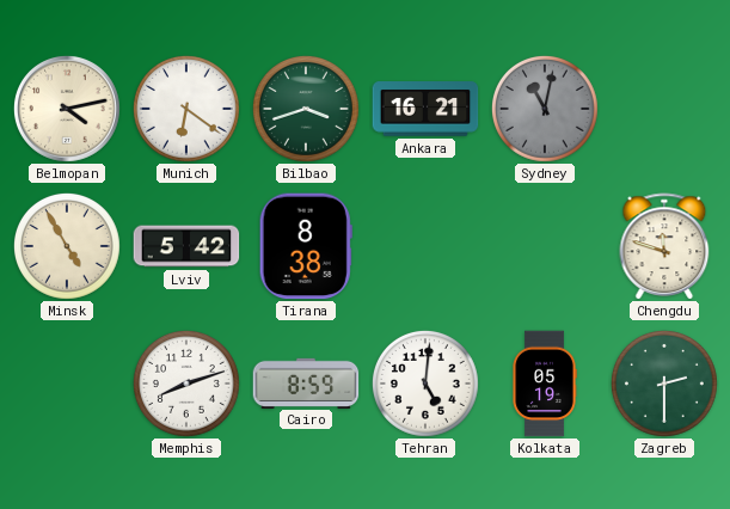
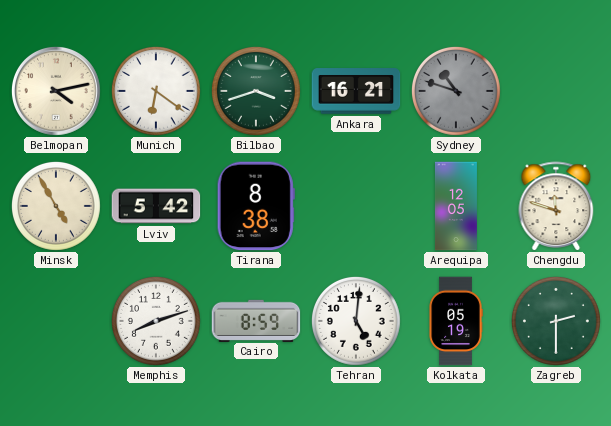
Sydney: 11:02 -> 10:48
Arequipa: none -> 12:05
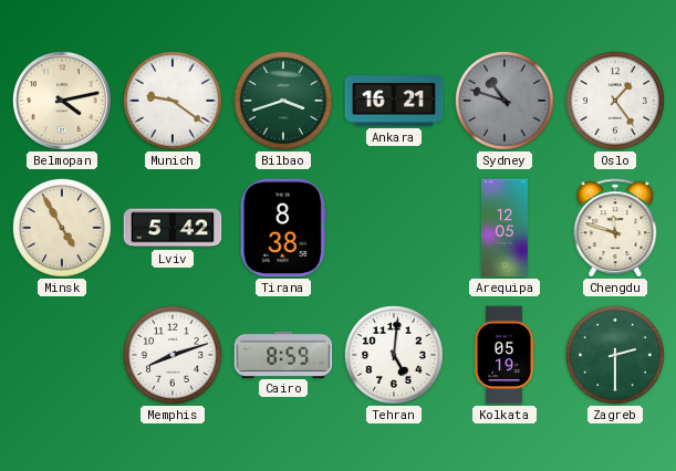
Munich: 6:21 -> 9:21
Oslo: none -> 1:24
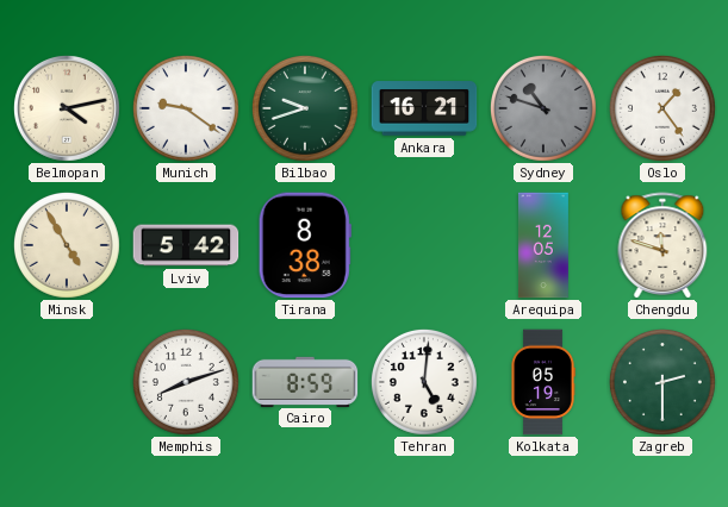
Bilbao: 3:42 -> 9:42
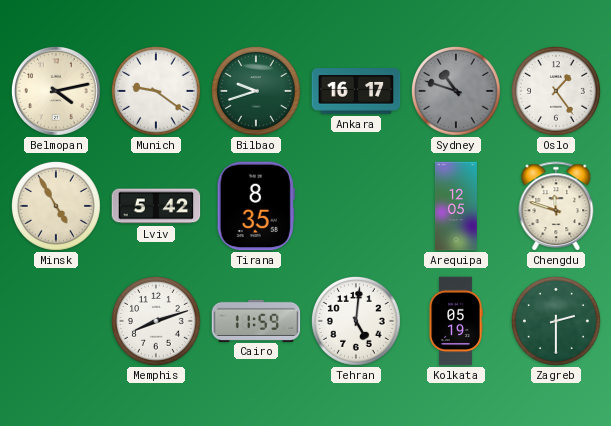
Ankara: 16:21 -> 16:17
Tirana: 8:38 -> 8:35
Cairo: 8:59 -> 11:59
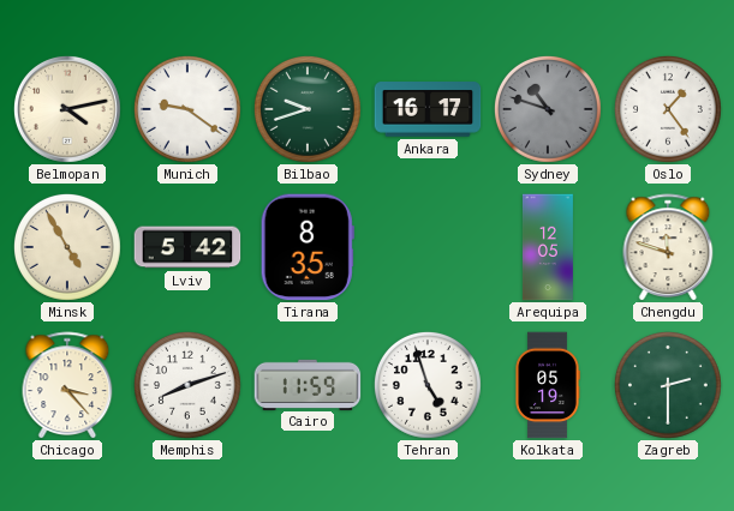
Chicago: none -> 3:23
Tehran: 5:01 -> 4:57
